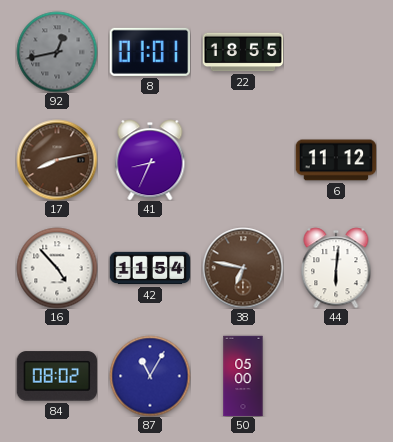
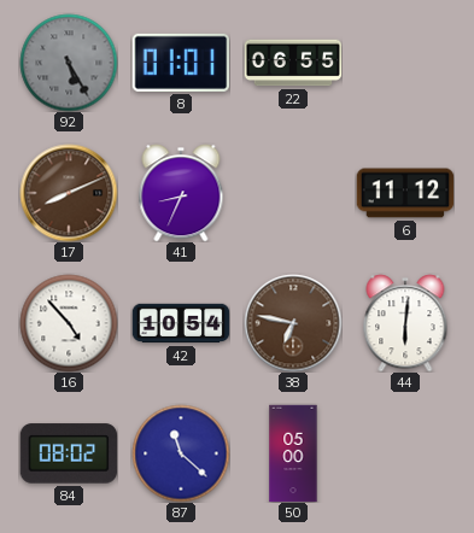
92: 12:43 -> 5:25
22: 18:55 -> 06:55
17: 8:13 -> 8:11
42: 11:54 -> 10:54
87: 11:05 -> 11:22
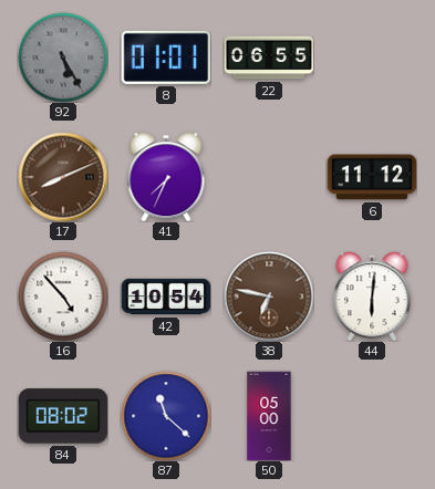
41: 8:34 -> 7:34
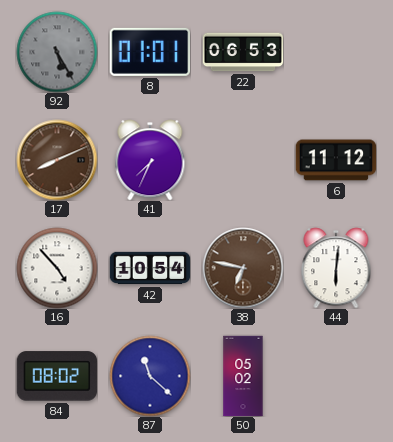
22: 06:55 -> 06:53
50: 05:00 -> 05:02
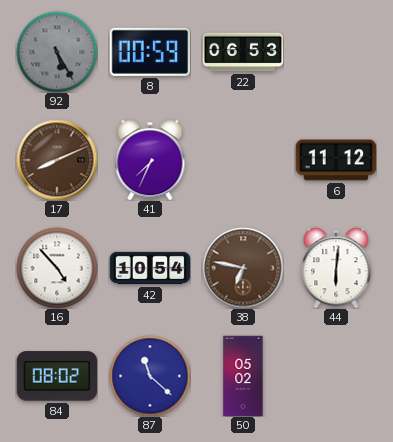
8: 01:01 -> 00:59
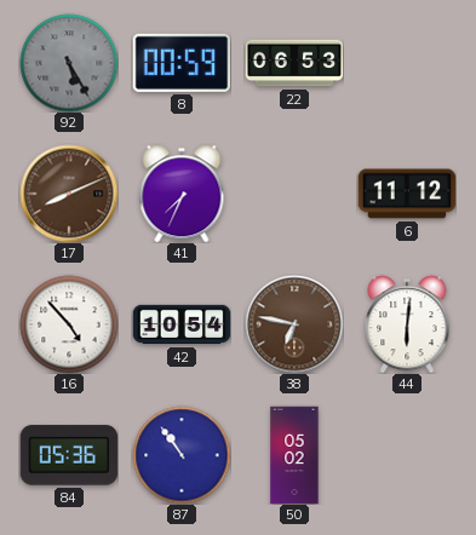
84: 08:02 -> 05:36
87: 11:22 -> 10:54
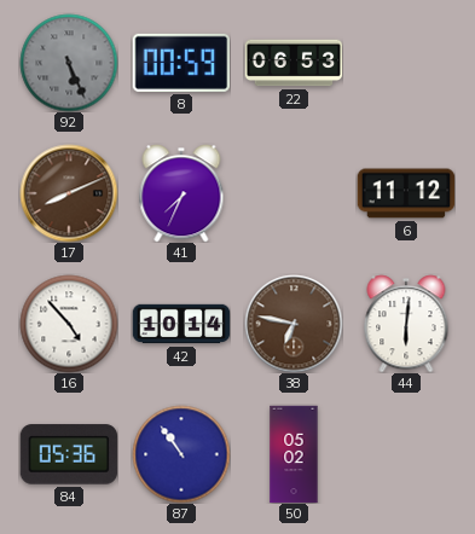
92: 5:25 -> 5:26
42: 10:54 -> 10:14
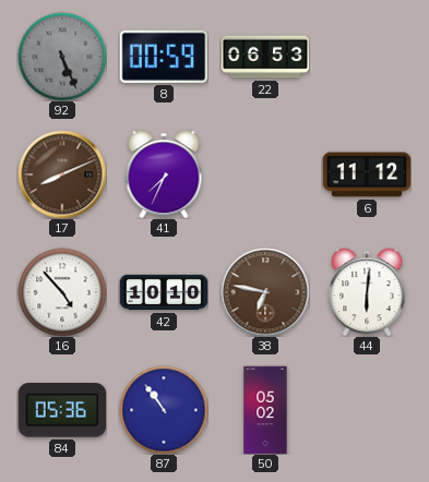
42: 10:14 -> 10:10
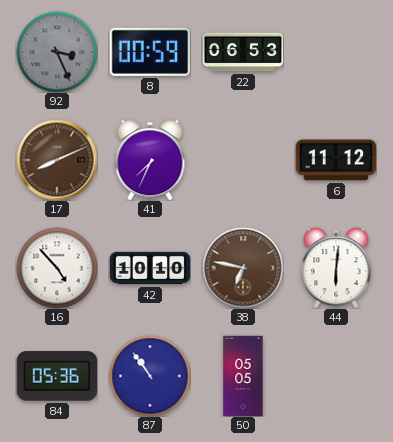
92: 5:26 -> 3:26
50: 05:02 -> 05:05
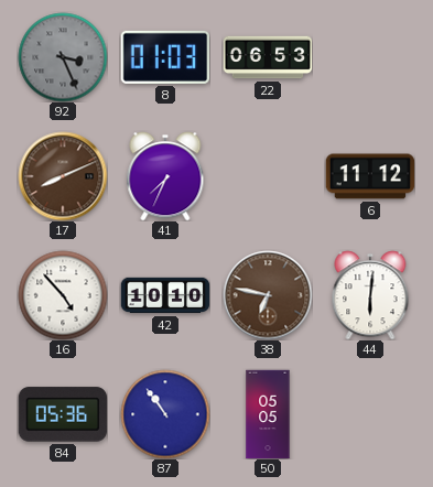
8: 00:59 -> 01:03
